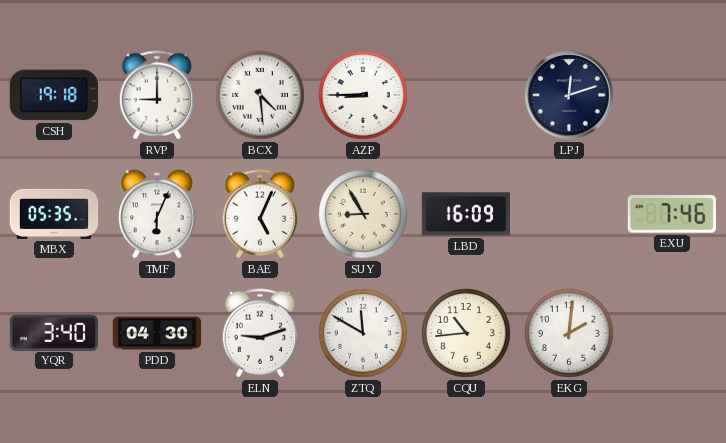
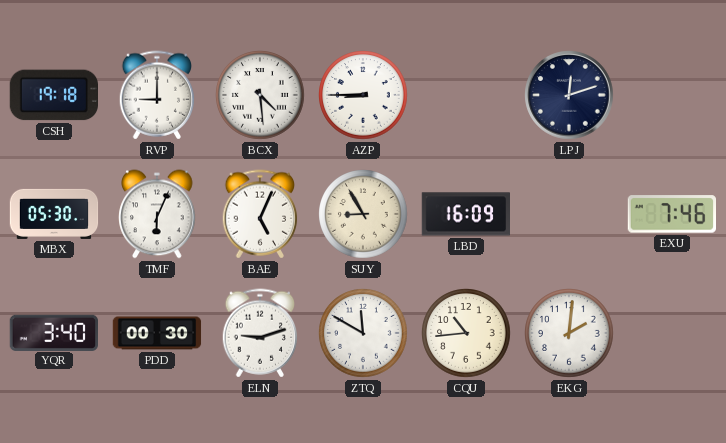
MBX: 05:35 -> 05:30
PDD: 04:30 -> 00:30
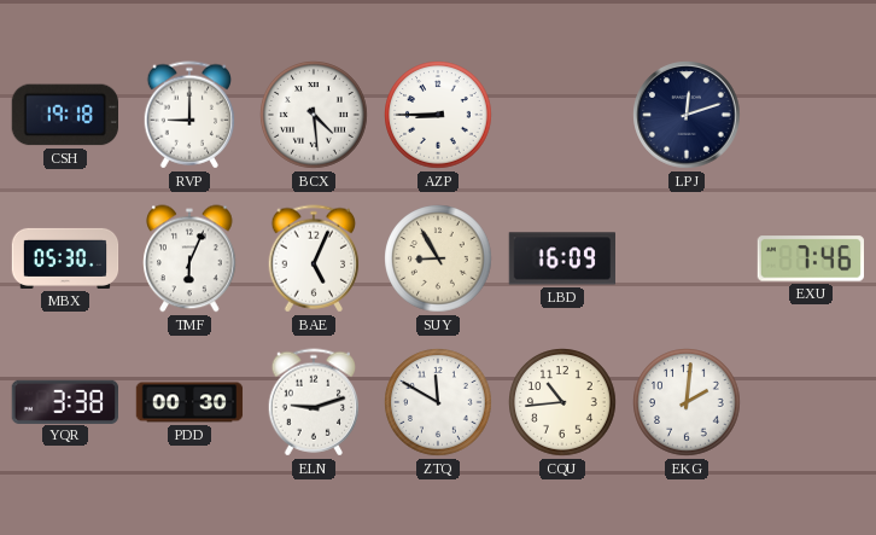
YQR: 3:40 -> 3:38
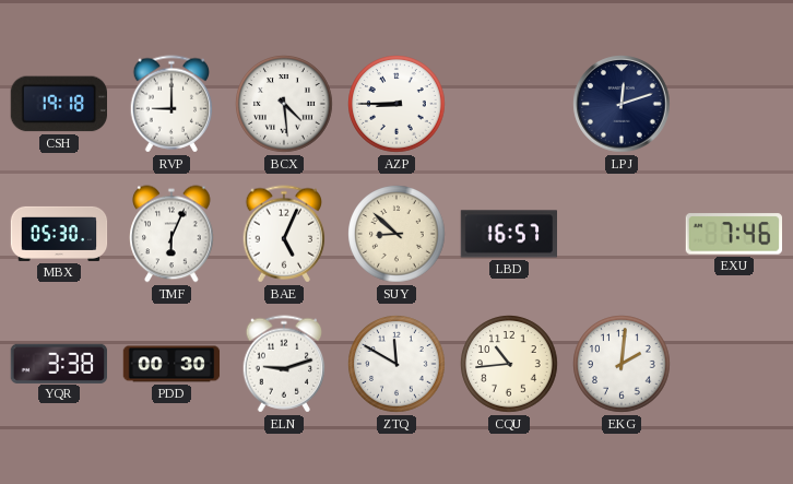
SUY: 8:55 -> 8:52
LBD: 16:09 -> 16:57
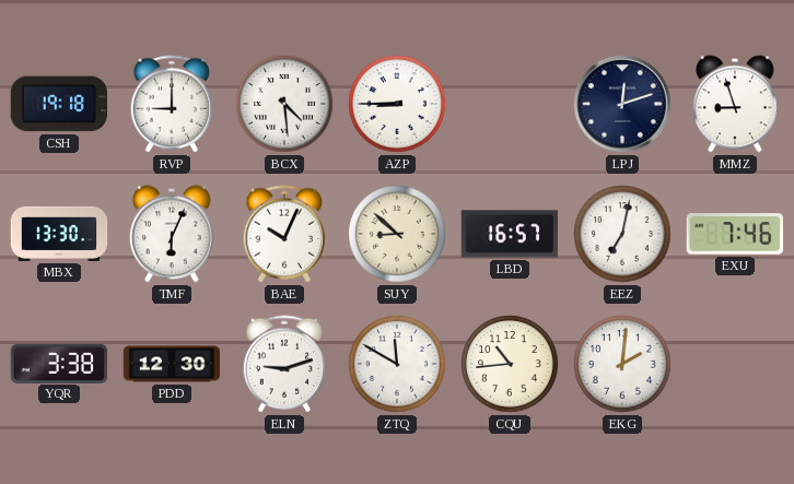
MMZ: none -> 8:57
MBX: 05:30 -> 13:30
BAE: 5:04 -> 10:04
EEZ: none -> 7:02
PDD: 00:30 -> 12:30
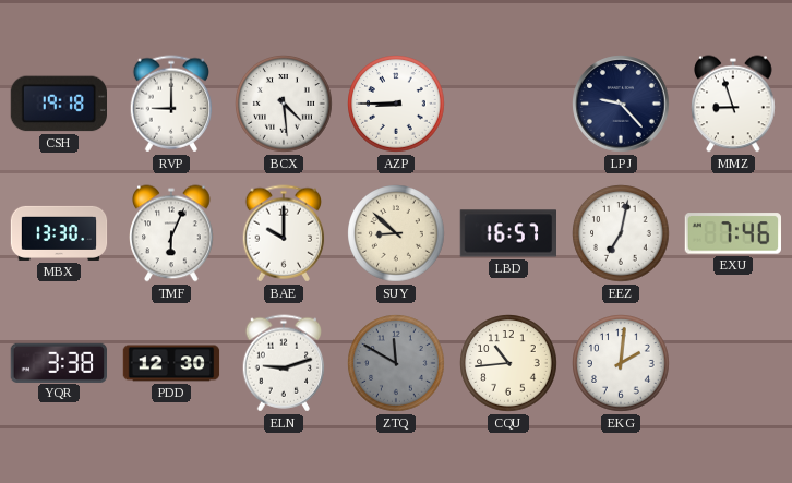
LPJ: 12:12 -> 9:23
BAE: 10:04 -> 10:00
ZTQ dial: white -> grey
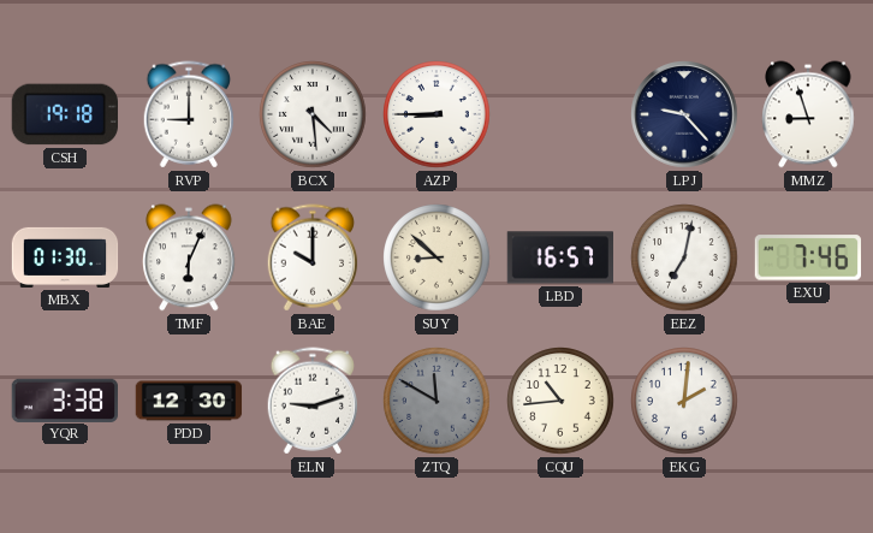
MBX: 13:30 -> 01:30
